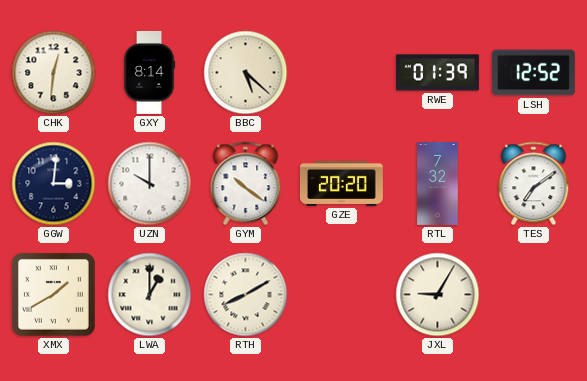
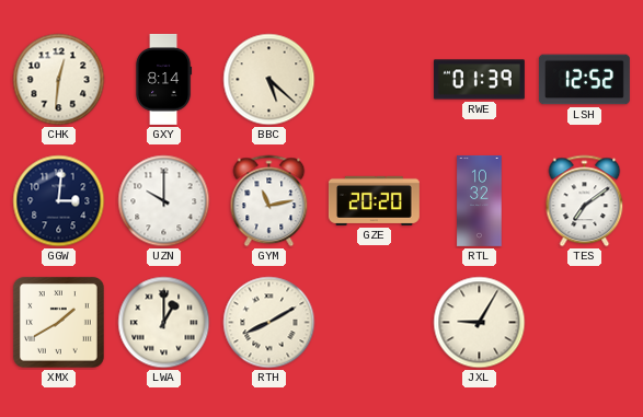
GYM: 10:21 -> 11:13
RTL: 7:32 -> 10:32
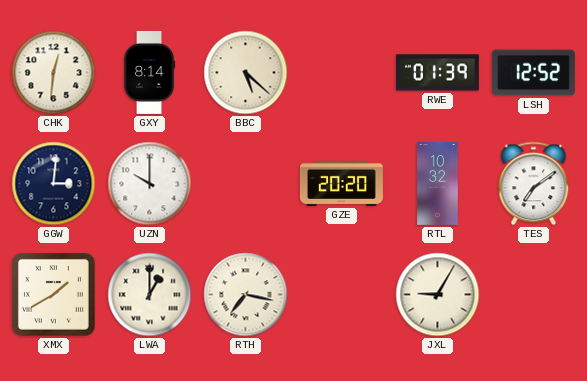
GYM: 11:13 -> none
RTH: 8:10 -> 7:17
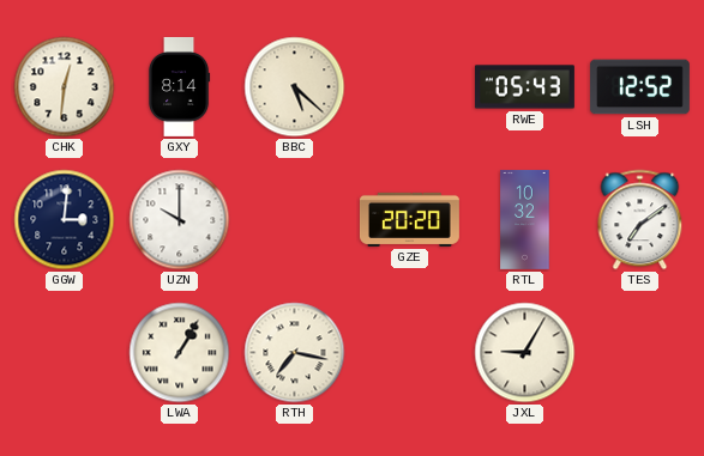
RWE: 01:39 -> 05:43
XMX: 1:40 -> none
LWA: 1:00 -> 1:05
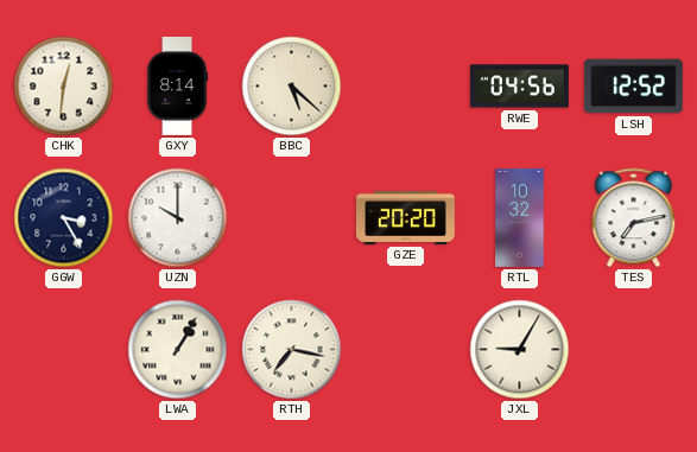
RWE: 05:43 -> 04:56
GGW: 3:01 -> 3:25
TES: 7:09 -> 7:13
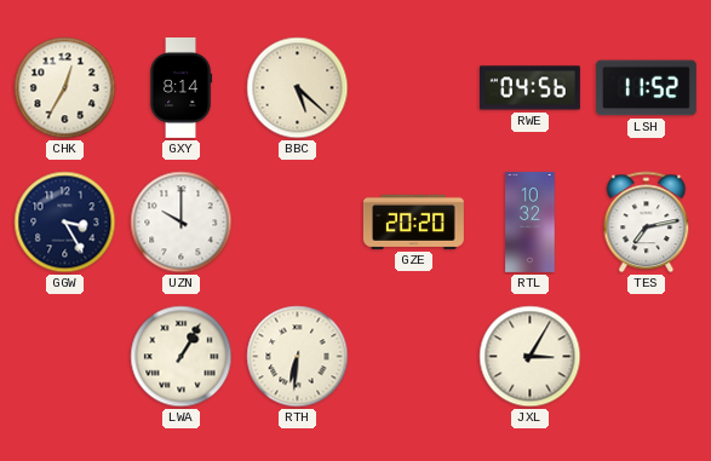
CHK: 12:31 -> 12:35
LSH: 12:52 -> 11:52
RTH: 7:17 -> 6:31
JXL: 9:05 -> 3:05
